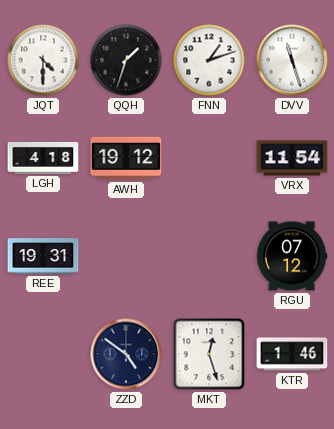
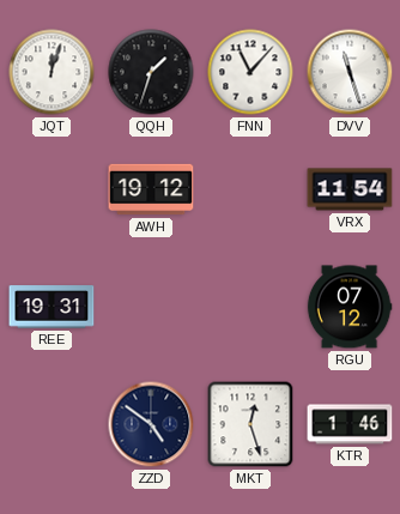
JQT: 4:30 -> 12:03
FNN: 1:12 -> 11:07
LGH: 4:18 -> none
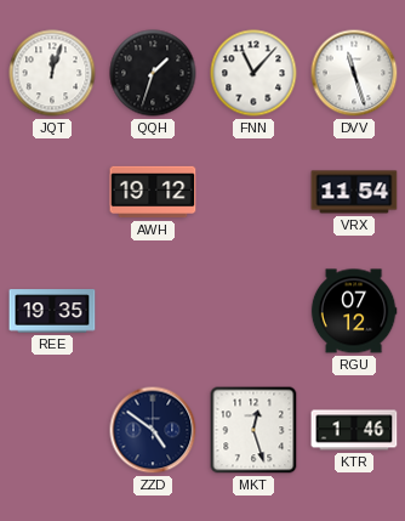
REE: 19:31 -> 19:35
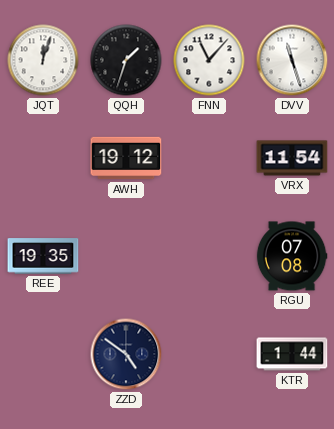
RGU: 07:12 -> 07:08
MKT: 12:27 -> none
KTR: 1:46 -> 1:44
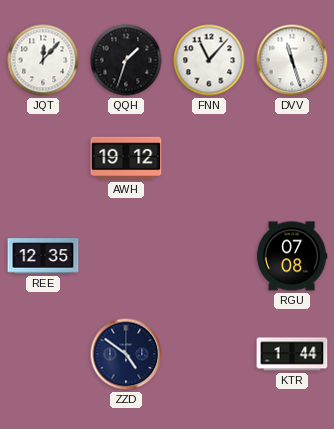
JQT: 12:03 -> 12:07
VRX: 11:54 -> none
REE: 19:35 -> 12:35
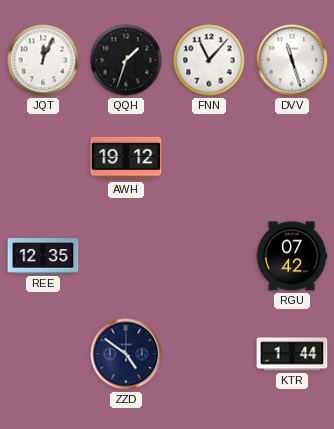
JQT: 12:07 -> 12:04
RGU: 07:08 -> 07:42
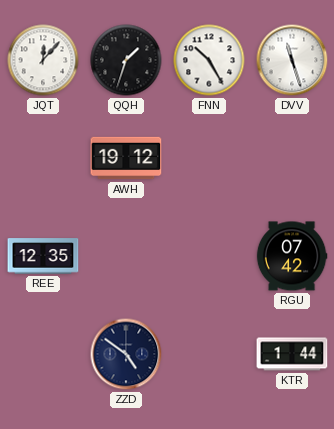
JQT: 12:04 -> 12:07
FNN: 11:07 -> 10:25
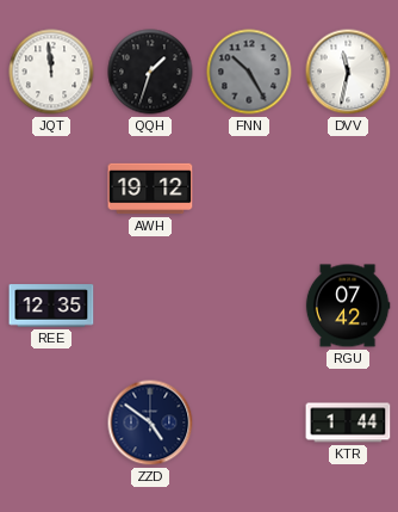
JQT: 12:07 -> 11:59
FNN dial: white -> grey
DVV: 11:27 -> 11:32
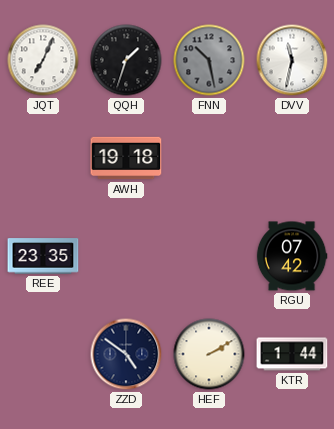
JQT: 11:59 -> 7:04
FNN: 10:25 -> 10:28
AWH: 19:12 -> 19:18
REE: 12:35 -> 23:35
HEF: none -> 2:10
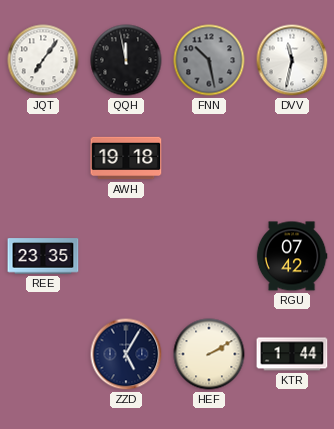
JQT: 7:04 -> 7:06
QQH: 1:33 -> 11:58
ZZD: 4:51 -> 5:05
